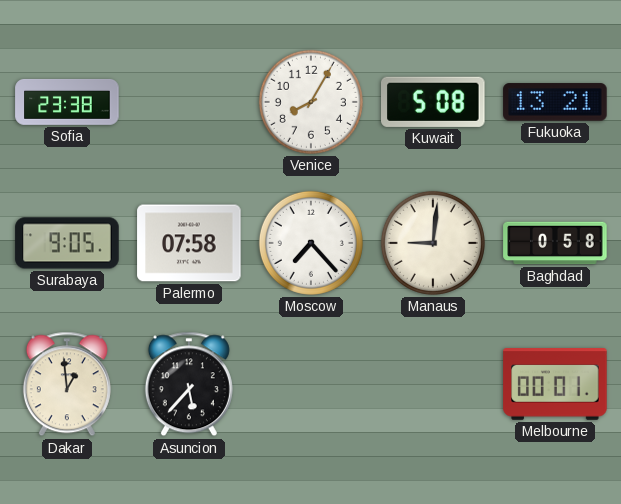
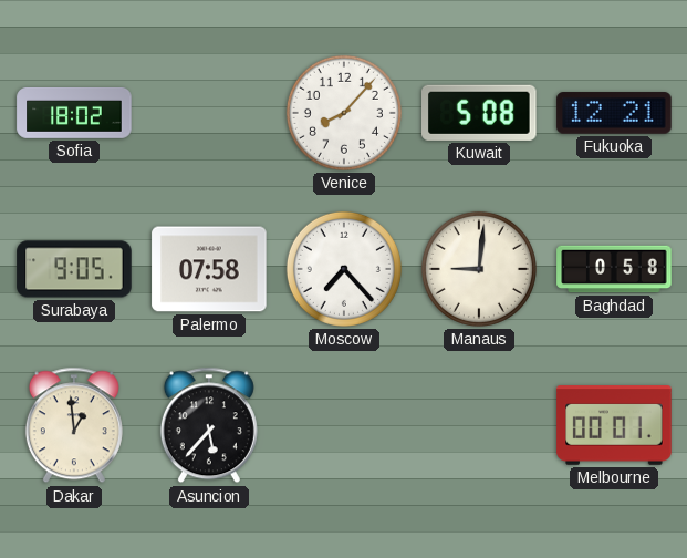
Sofia: 23:38 -> 18:02
Venice: 8:05 -> 8:07
Fukuoka: 13:21 -> 12:21
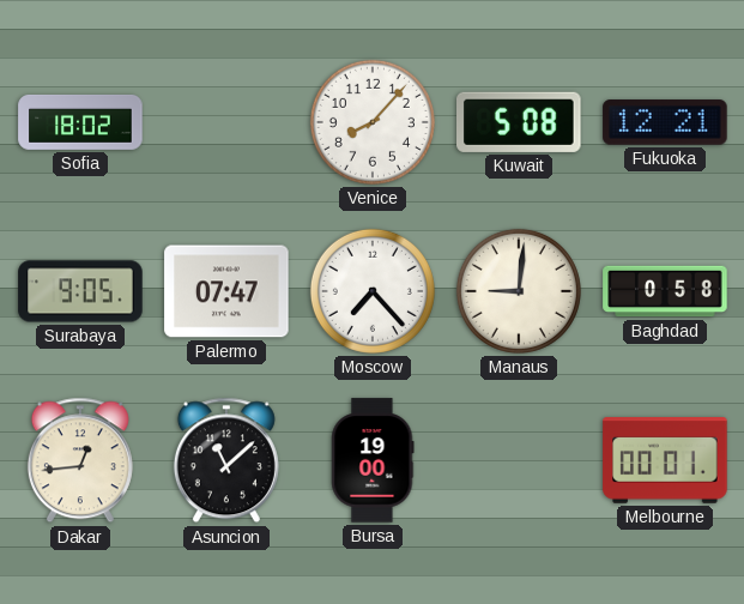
Palermo: 07:58 -> 07:47
Dakar: 12:59 -> 12:44
Asuncion: 5:37 -> 11:08
Bursa: none -> 19:00
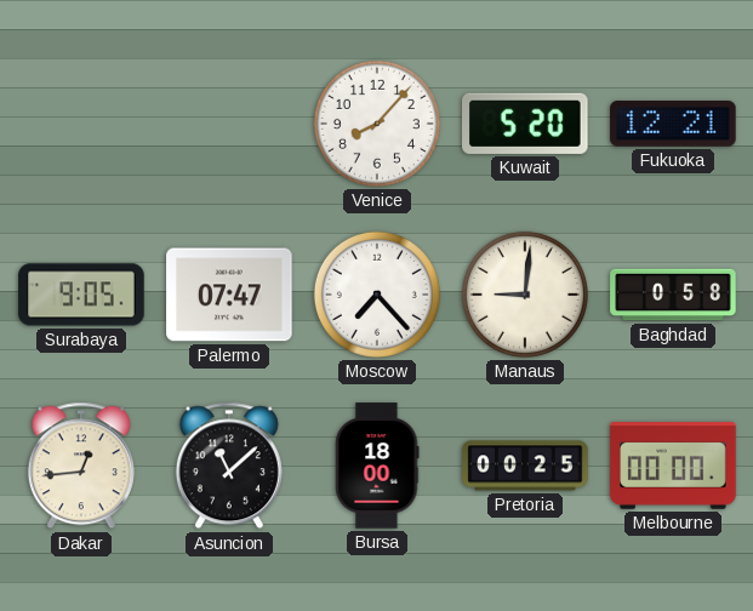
Sofia: 18:02 -> none
Kuwait: 5:08 -> 5:20
Bursa: 19:00 -> 18:00
Pretoria: none -> 00:25
Melbourne: 00:01 -> 00:00
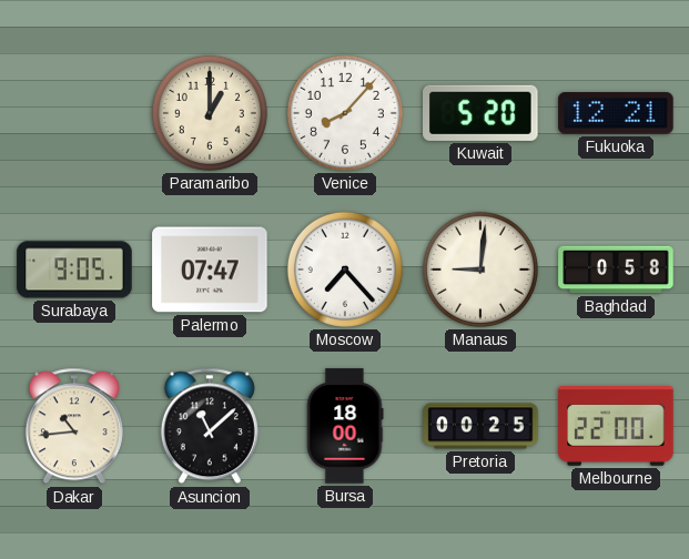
Paramaribo: none -> 1:00
Dakar: 12:44 -> 10:44
Melbourne: 00:00 -> 22:00
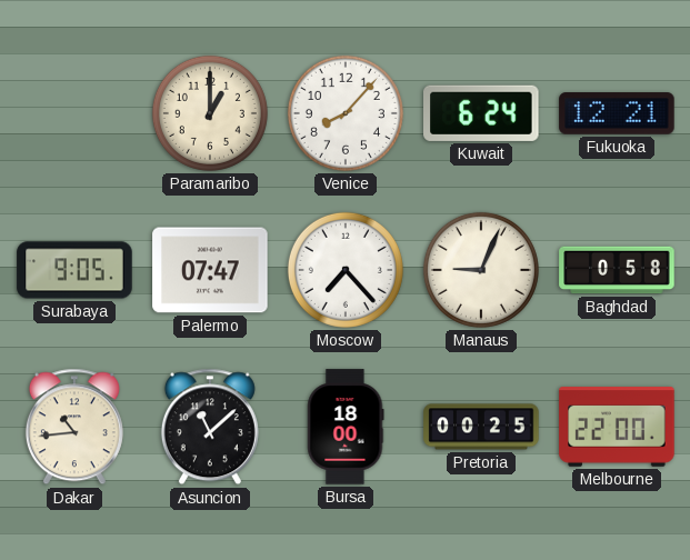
Kuwait: 5:20 -> 6:24
Manaus: 9:01 -> 9:04
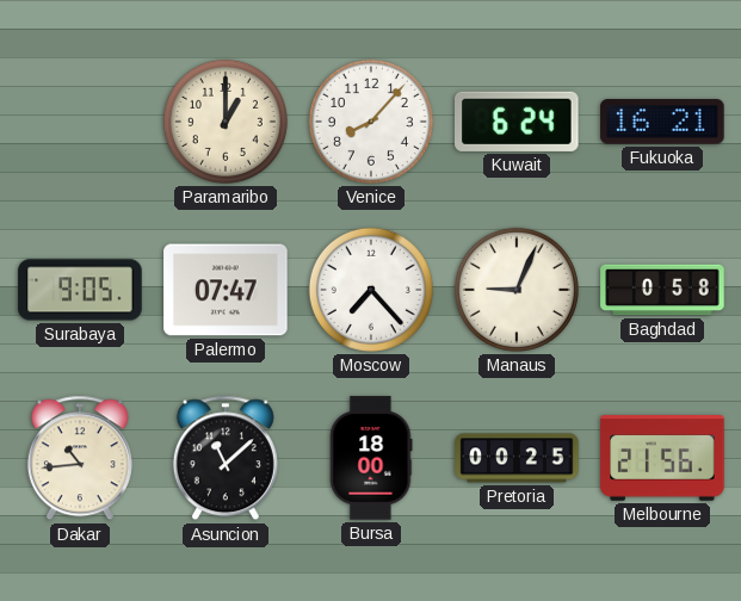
Fukuoka: 12:21 -> 16:21
Melbourne: 22:00 -> 21:56
